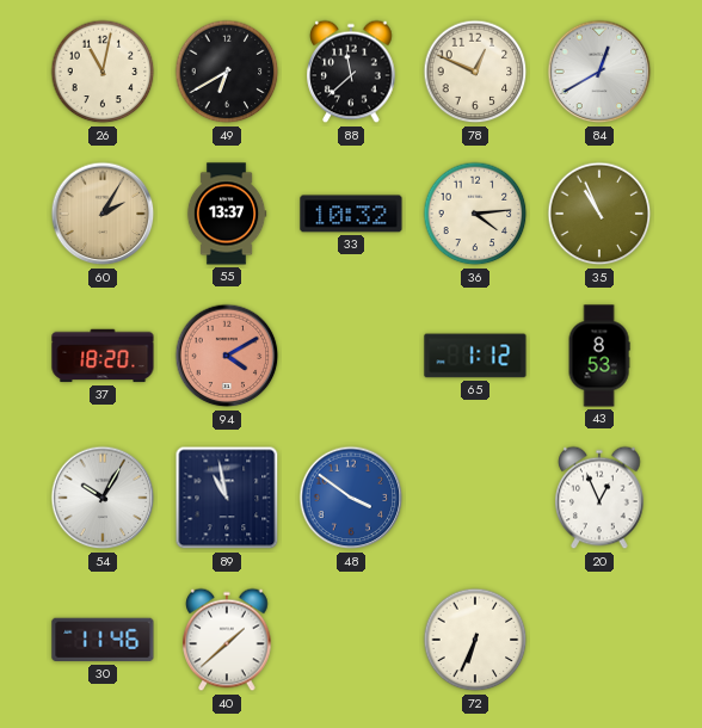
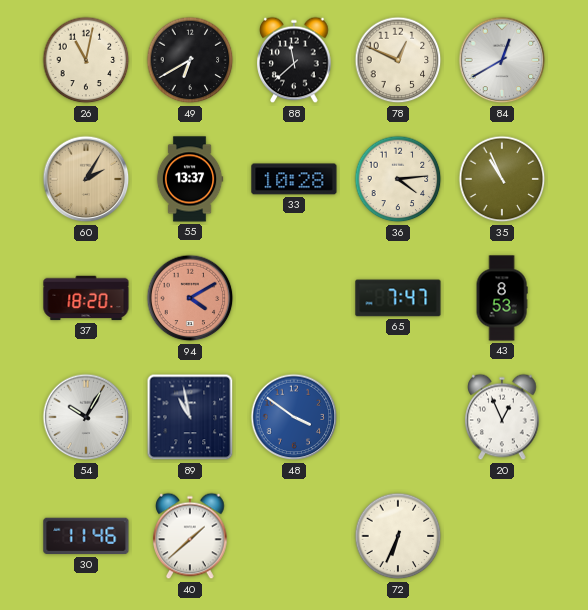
33: 10:32 -> 10:28
65: 1:12 -> 7:47
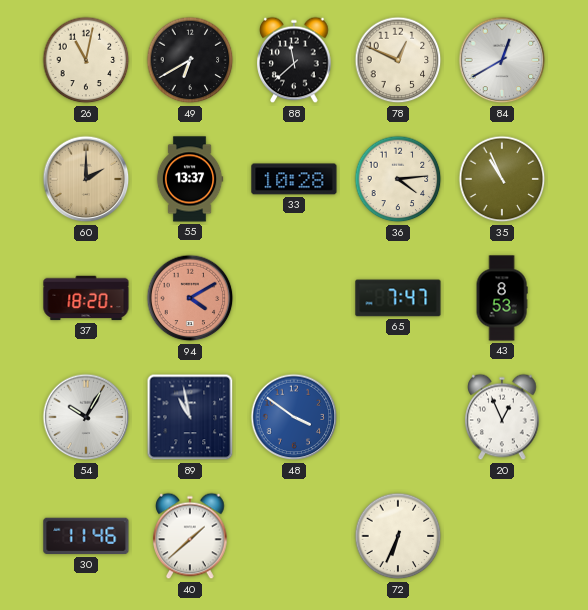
60: 2:05 -> 2:00
